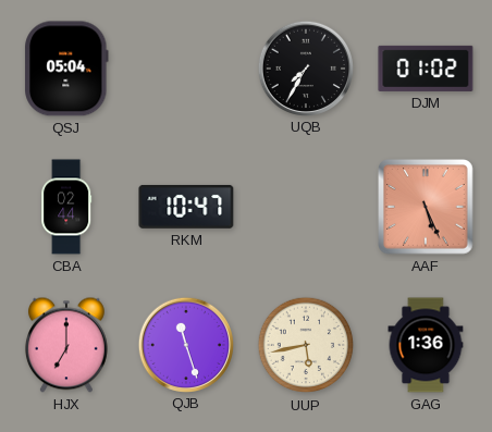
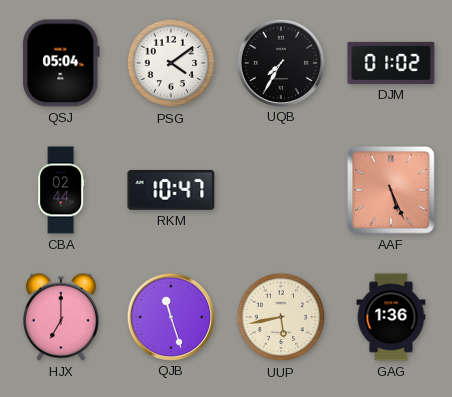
PSG: none -> 4:09
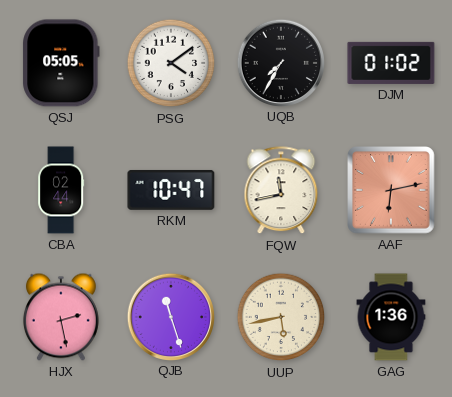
QSJ: 05:04 -> 05:05
FQW: none -> 11:43
AAF: 5:26 -> 6:13
HJX: 7:00 -> 2:28
